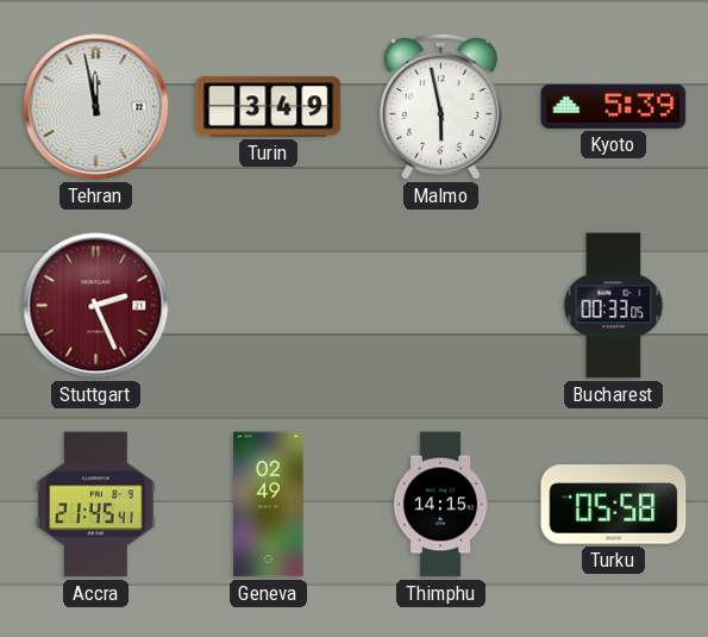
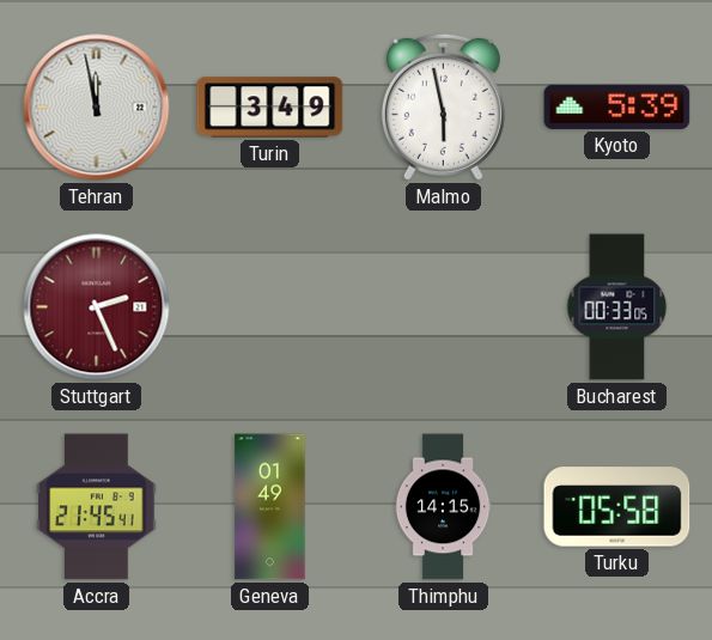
Geneva: 02:49 -> 01:49
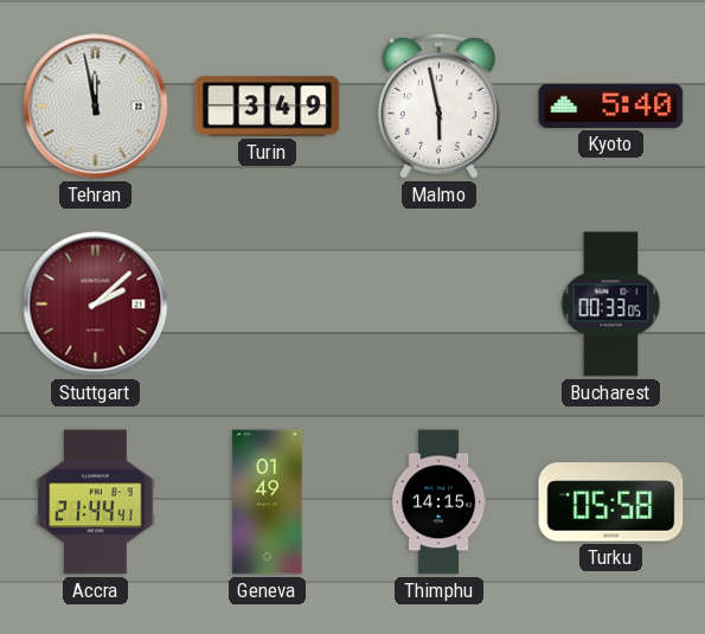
Kyoto: 5:39 -> 5:40
Stuttgart: 2:26 -> 2:08
Accra: 21:45 -> 21:44
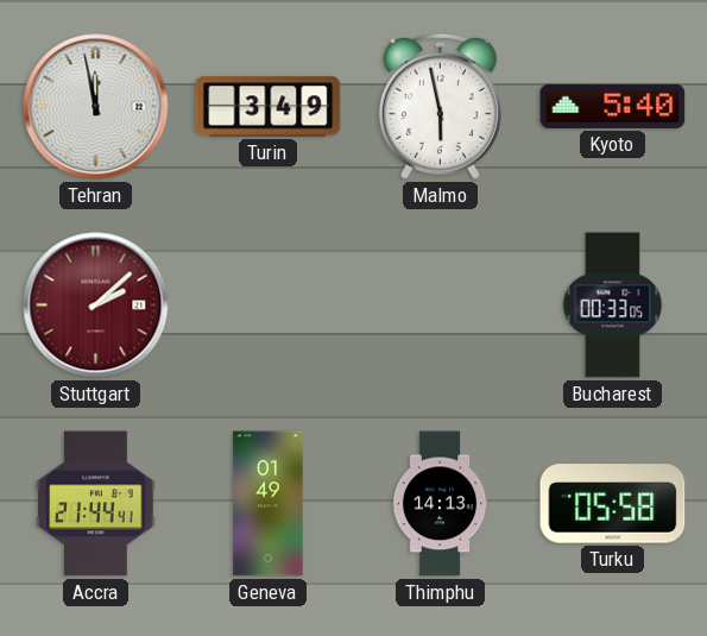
Thimphu: 14:15 -> 14:13
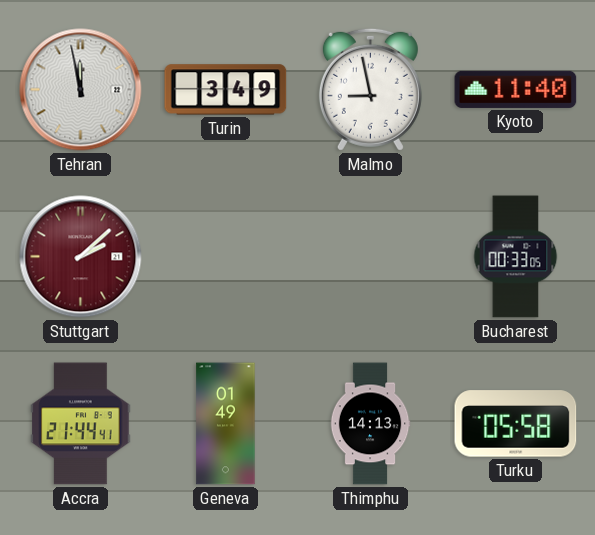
Malmo: 5:58 -> 8:58
Kyoto: 5:40 -> 11:40
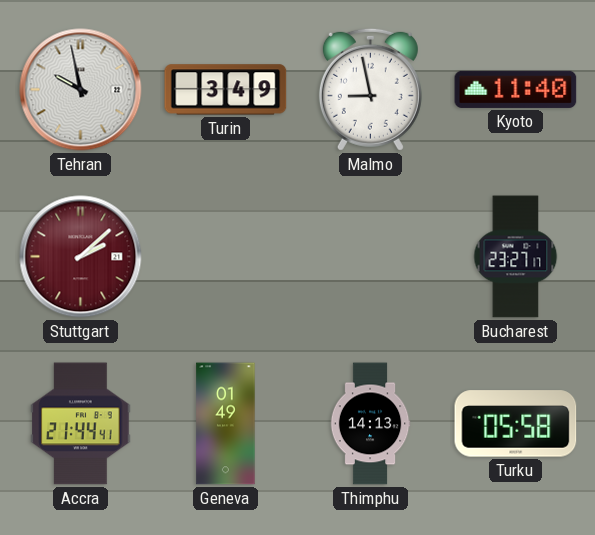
Tehran: 11:58 -> 9:58
Bucharest: 00:33 -> 23:27
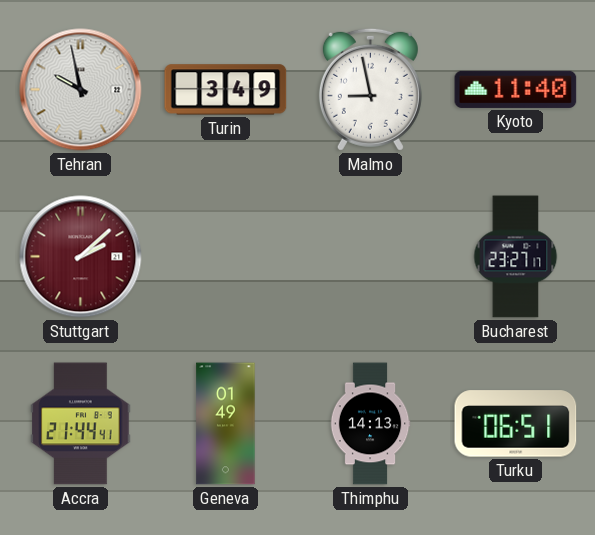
Turku: 05:58 -> 06:51
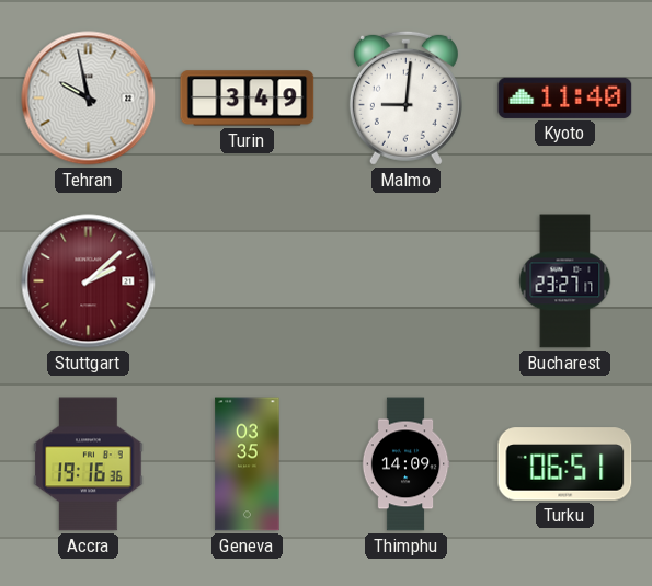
Malmo: 8:58 -> 9:01
Accra: 21:44 -> 19:16
Geneva: 01:49 -> 03:35
Thimphu: 14:13 -> 14:09
